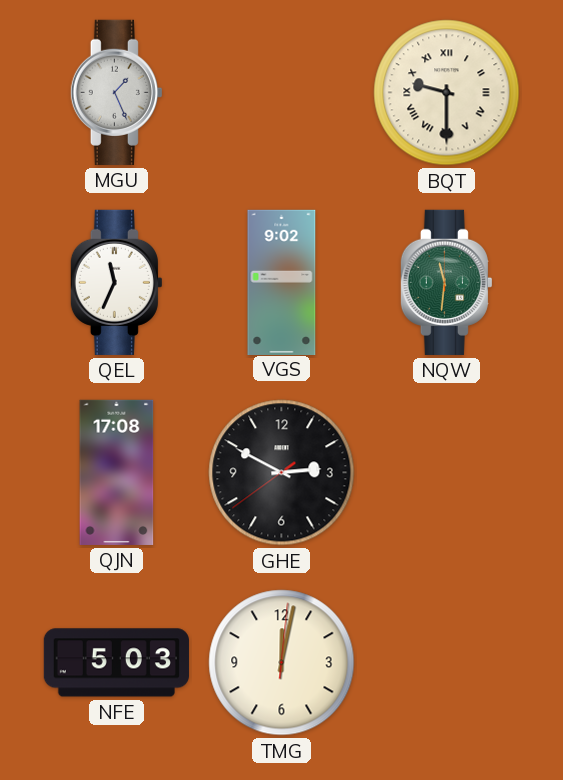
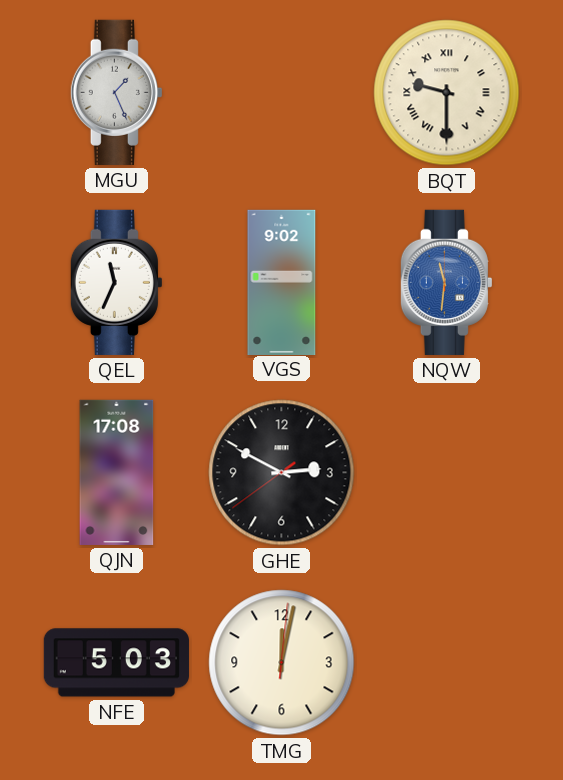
NQW dial: green -> blue
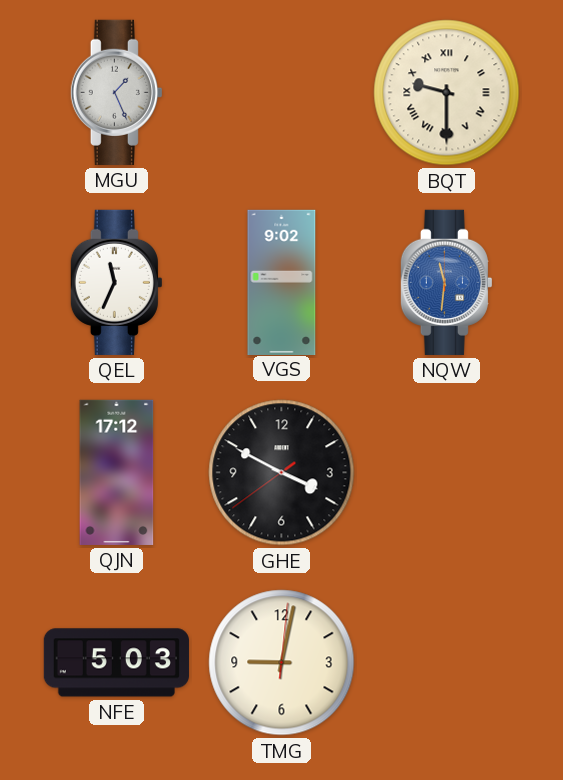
QJN: 17:08 -> 17:12
GHE: 2:49 -> 3:49
TMG: 12:02 -> 9:02
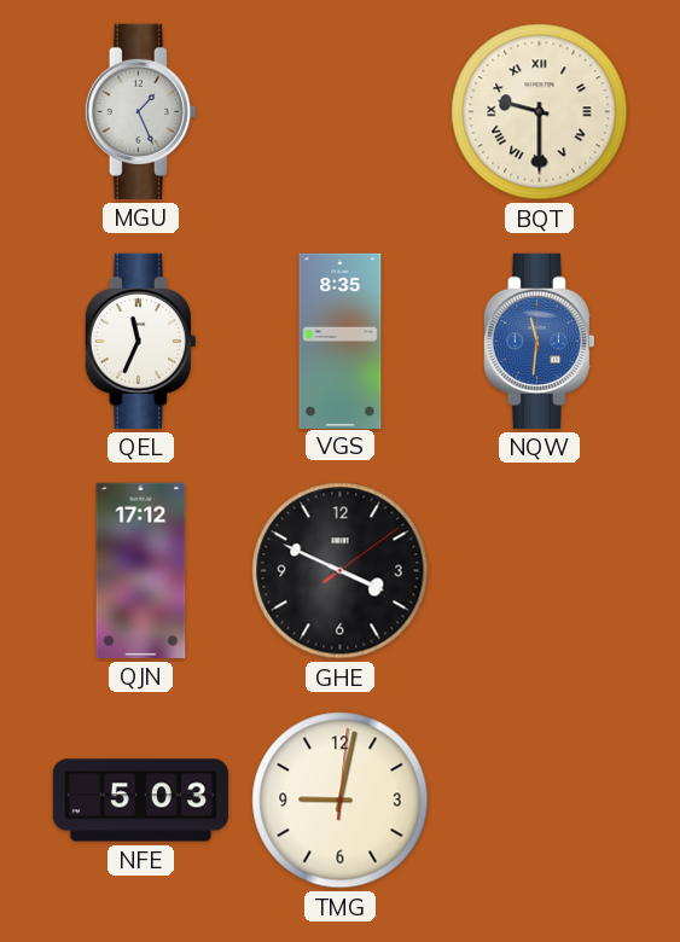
VGS: 9:02 -> 8:35
GHE: 3:49:39 -> 3:49:09
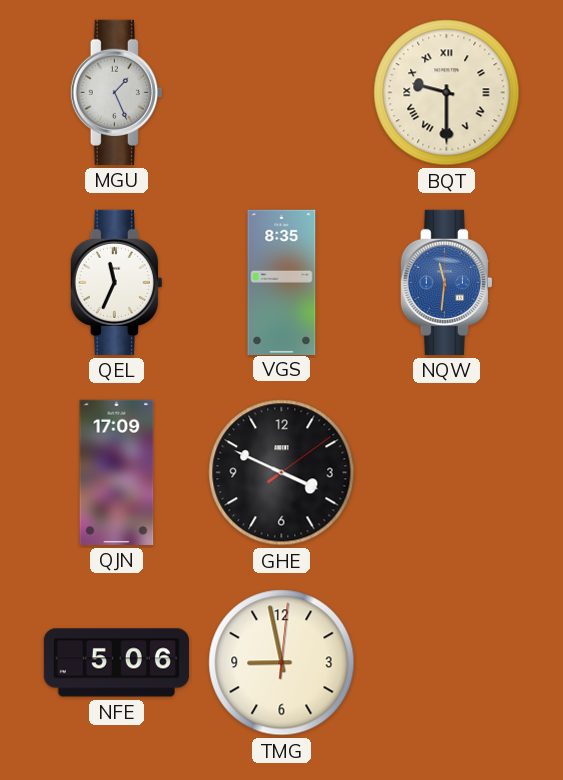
QJN: 17:12 -> 17:09
NFE: 5:03 -> 5:06
TMG: 9:02 -> 8:58
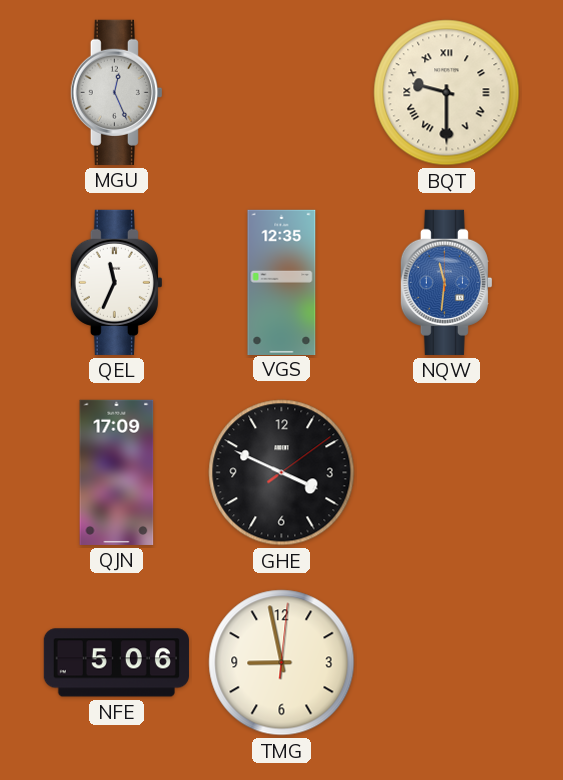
MGU: 1:26 -> 12:26
VGS: 8:35 -> 12:35
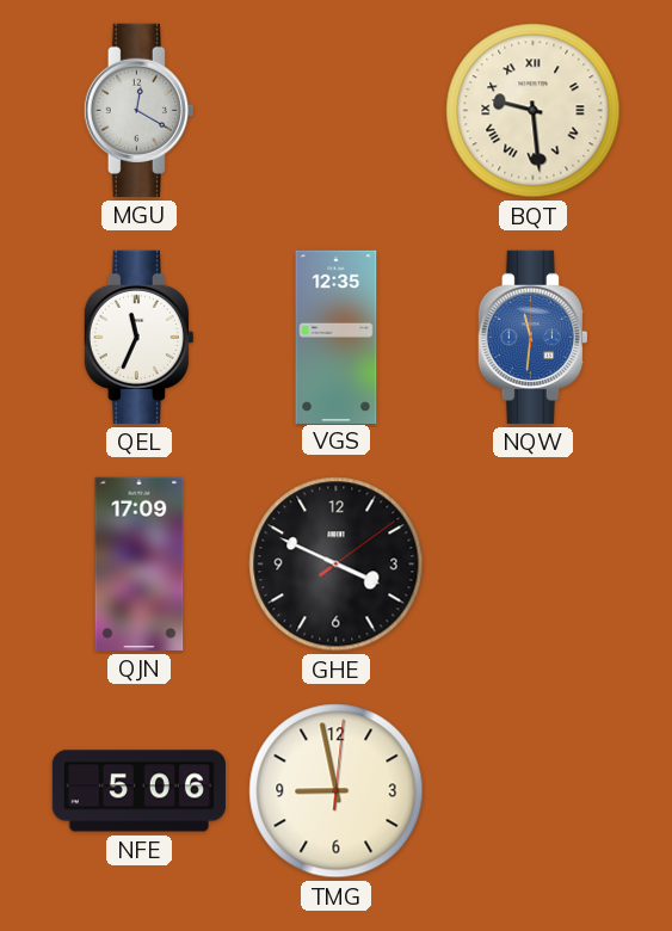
MGU: 12:26 -> 12:20
BQT: 9:30 -> 9:29
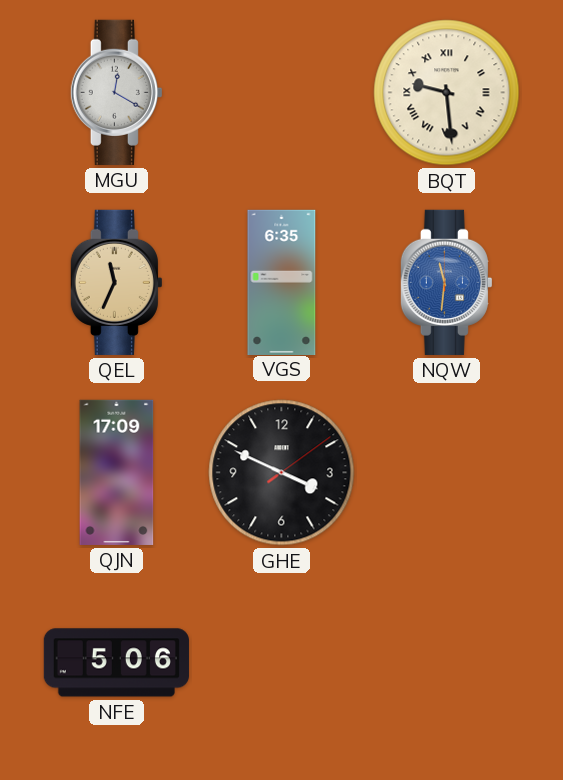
QEL dial: white -> champagne
VGS: 12:35 -> 6:35
TMG: 8:58 -> none
